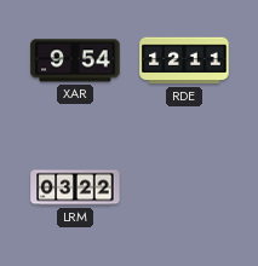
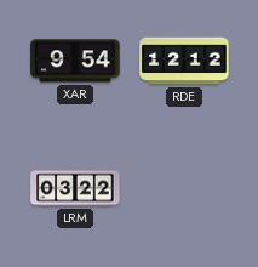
RDE: 12:11 -> 12:12
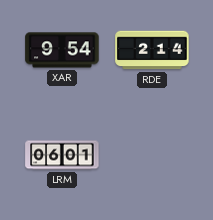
RDE: 12:12 -> 2:14
LRM: 03:22 -> 06:01
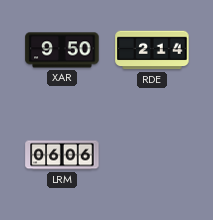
XAR: 9:54 -> 9:50
LRM: 06:01 -> 06:06
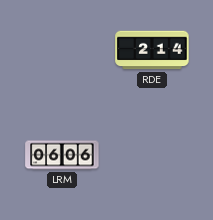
XAR: 9:50 -> none
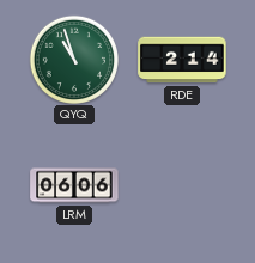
QYQ: none -> 10:57
